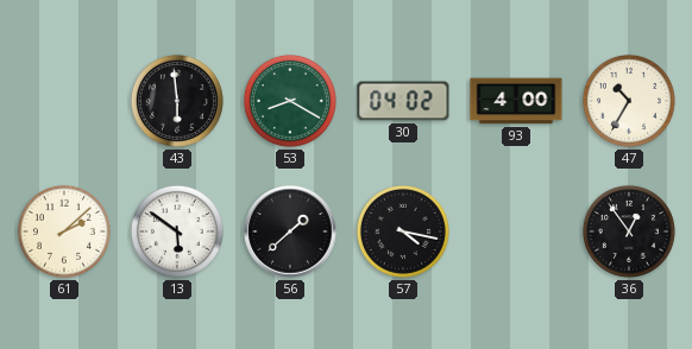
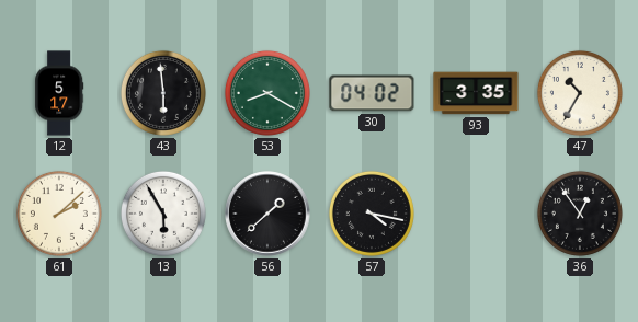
12: none -> 5:17
93: 4:00 -> 3:35
13: 5:51 -> 5:55
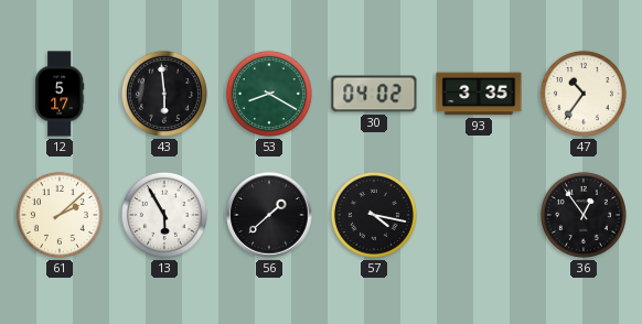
47: 10:35 -> 10:36
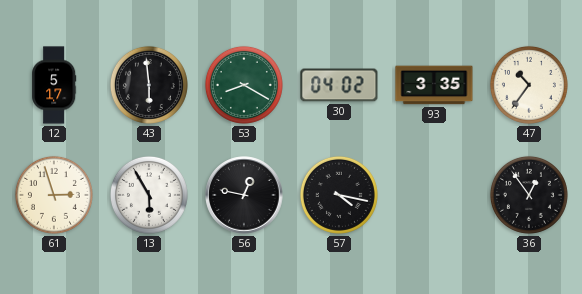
61: 2:08 -> 2:57
56: 1:38 -> 12:47
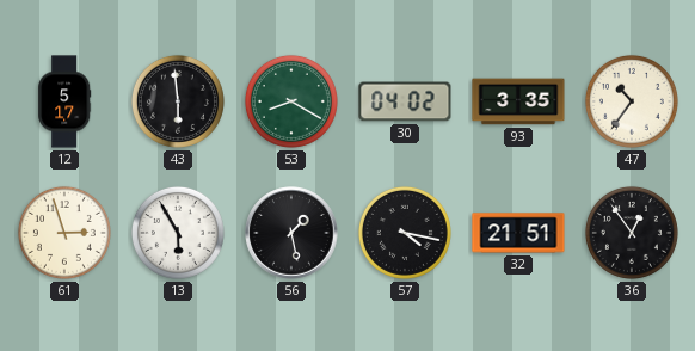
56: 12:47 -> 1:28
32: none -> 21:51
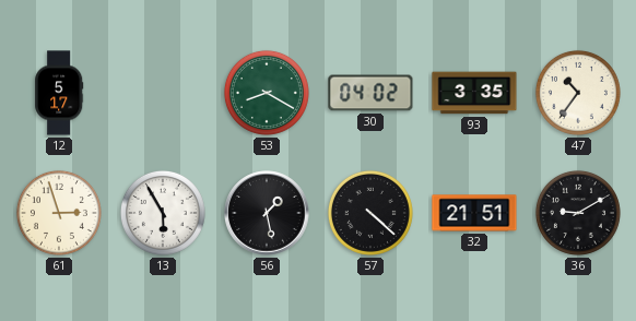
43: 5:59 -> none
57: 4:17 -> 4:22
36: 12:54 -> 9:10
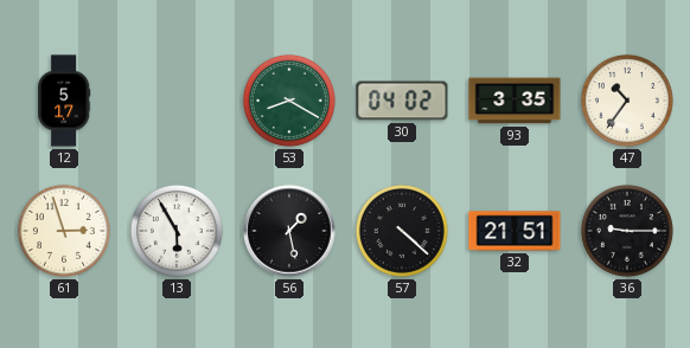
36: 9:10 -> 9:15
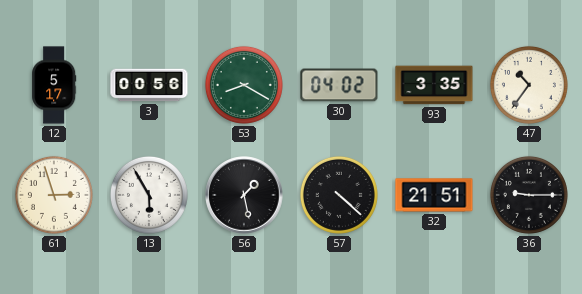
3: none -> 00:56
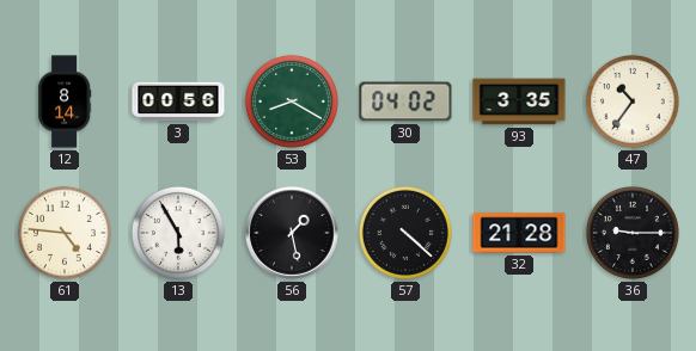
12: 5:17 -> 8:14
61: 2:57 -> 4:46
32: 21:51 -> 21:28
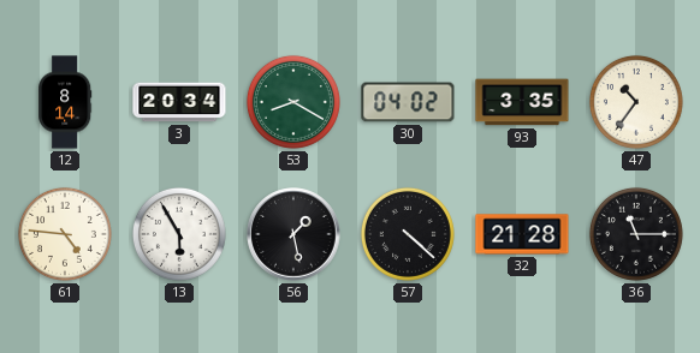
3: 00:56 -> 20:34
36: 9:15 -> 11:15
